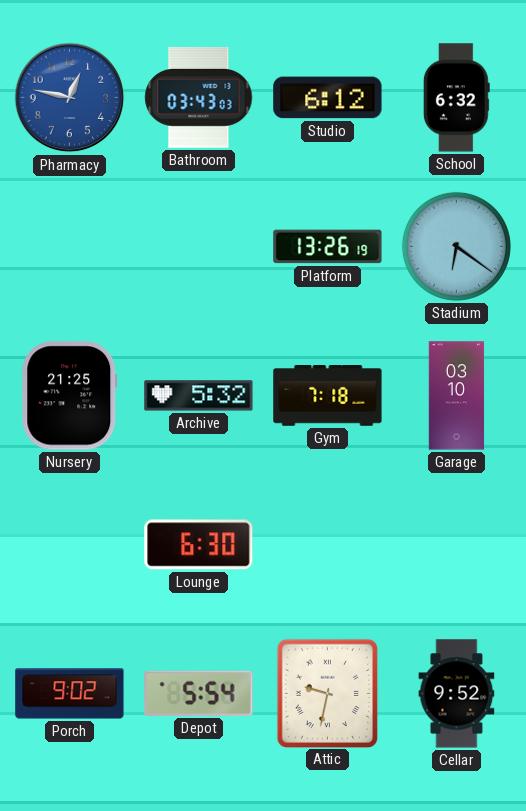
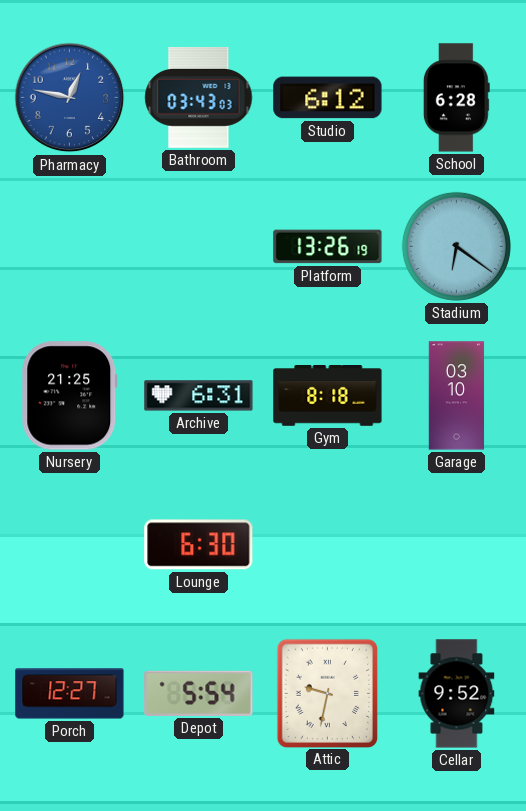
School: 6:32 -> 6:28
Archive: 5:32 -> 6:31
Gym: 7:18 -> 8:18
Porch: 9:02 -> 12:27
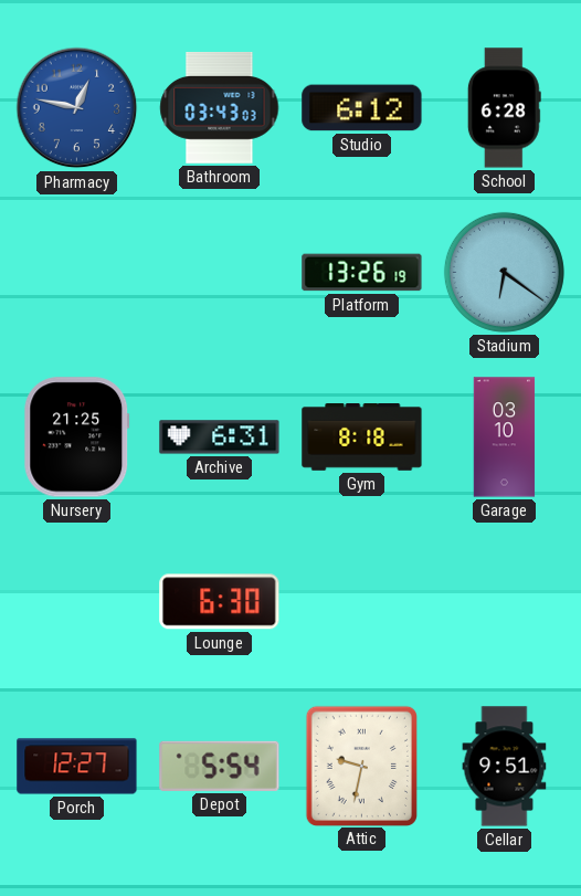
Cellar: 9:52 -> 9:51
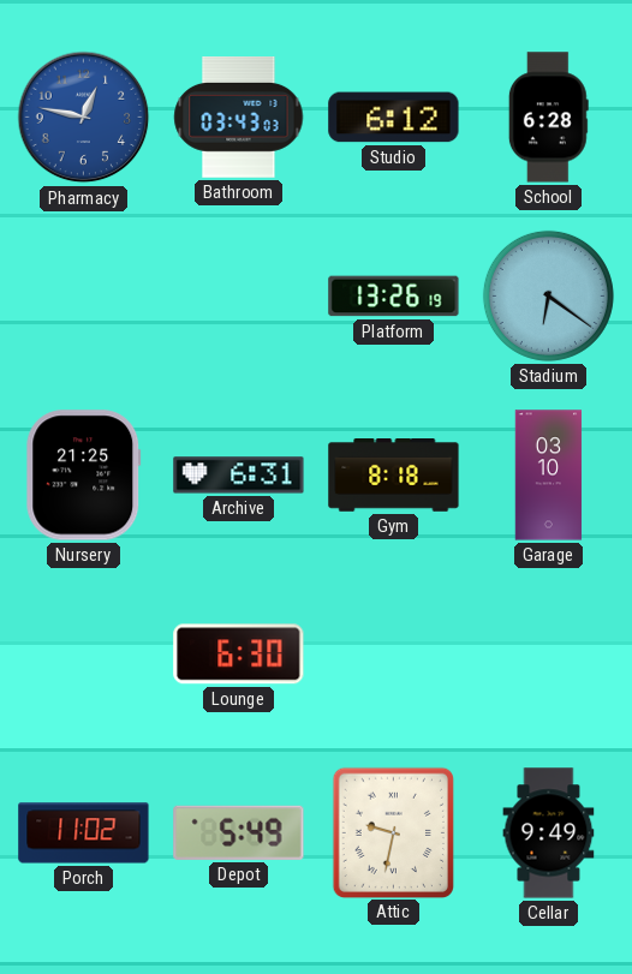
Porch: 12:27 -> 11:02
Depot: 5:54 -> 5:49
Cellar: 9:51 -> 9:49
